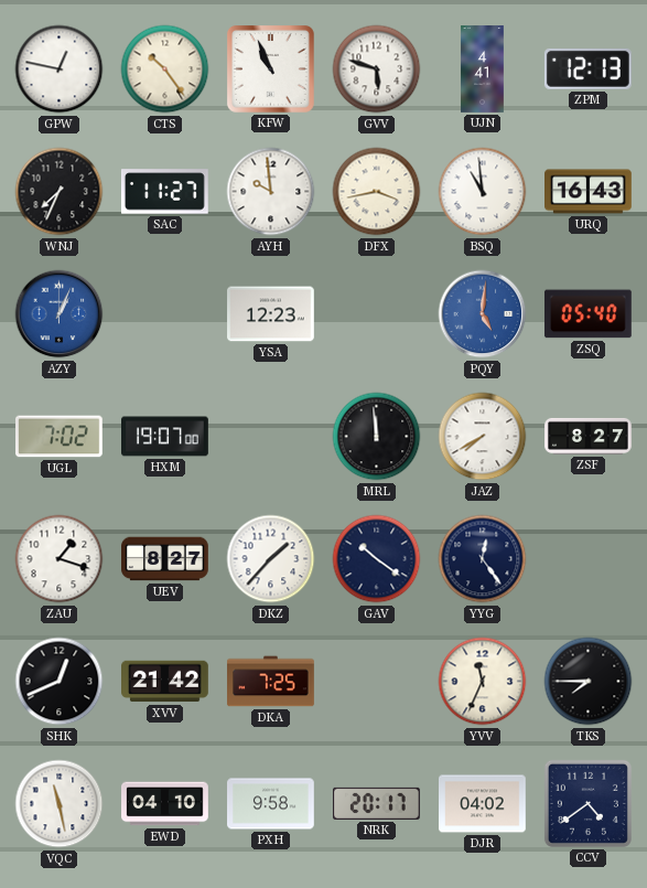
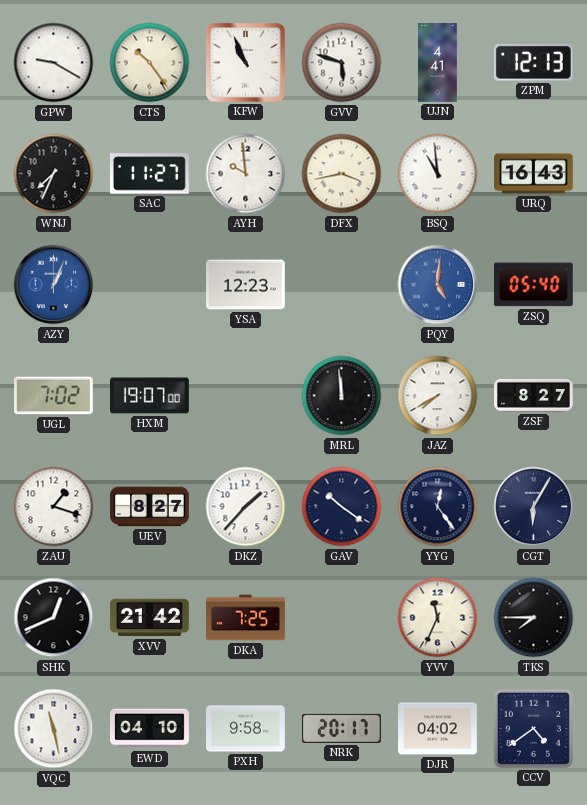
GPW: 12:47 -> 9:20
CGT: none -> 6:05
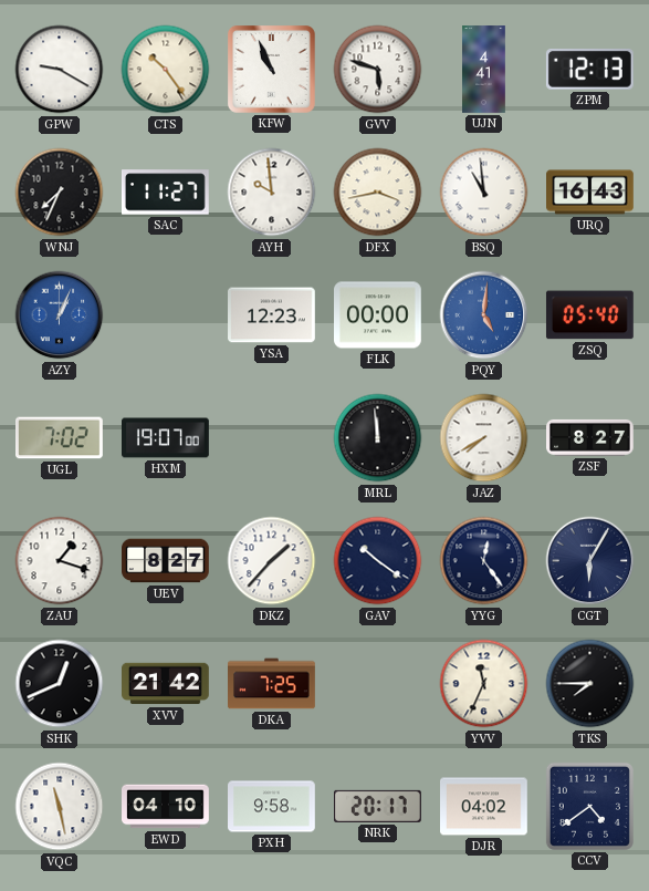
FLK: none -> 00:00
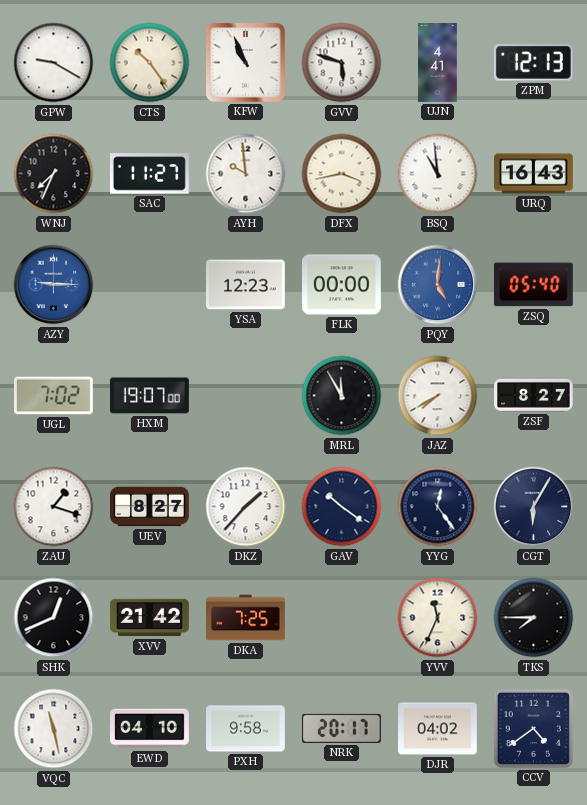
AZY: 1:04 -> 9:15
MRL: 11:59 -> 11:55
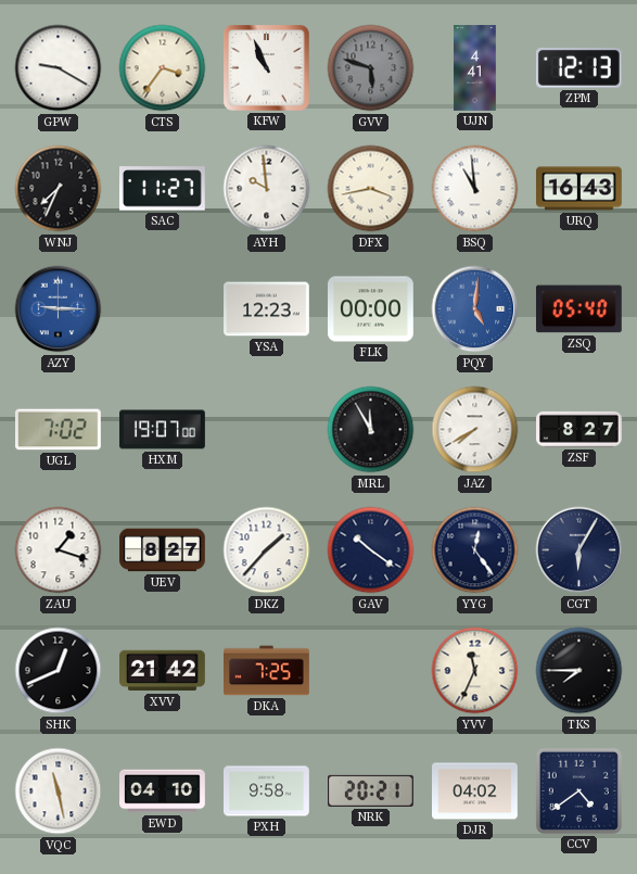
CTS: 10:24 -> 3:36
GVV dial: white -> grey
NRK: 20:17 -> 20:21
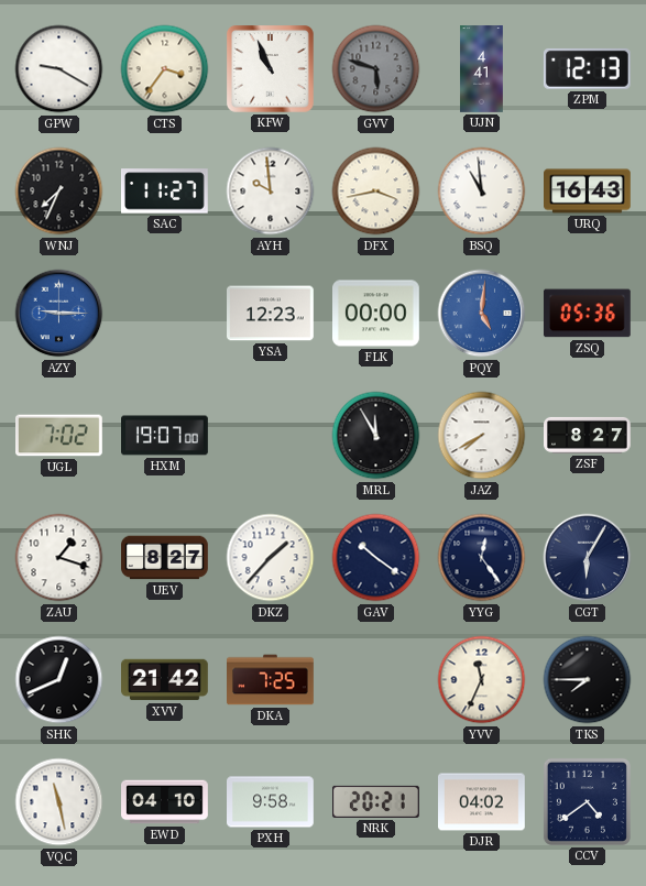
ZSQ: 05:40 -> 05:36
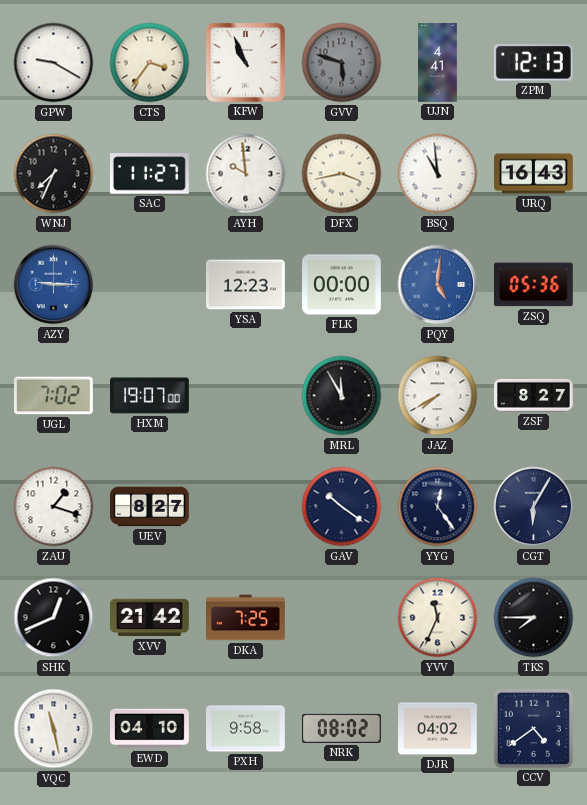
DKZ: 1:37 -> none
NRK: 20:21 -> 08:02
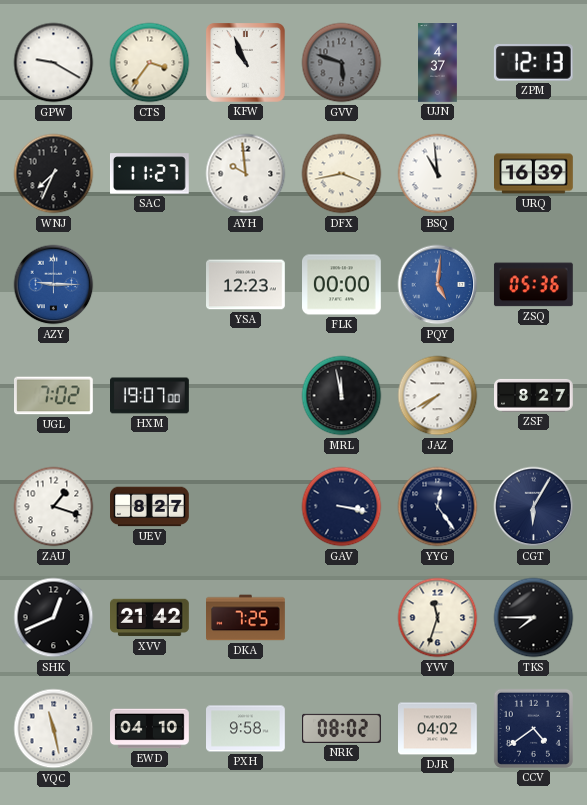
UJN: 4:41 -> 4:37
URQ: 16:43 -> 16:39
MRL: 11:55 -> 11:58
GAV: 10:21 -> 3:17
YVV: 11:34 -> 11:33
